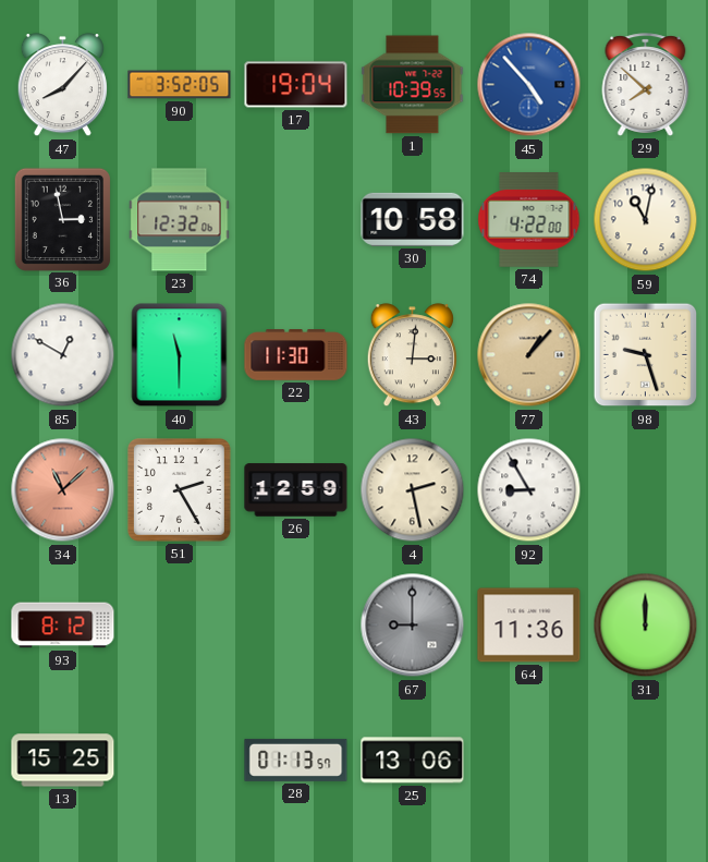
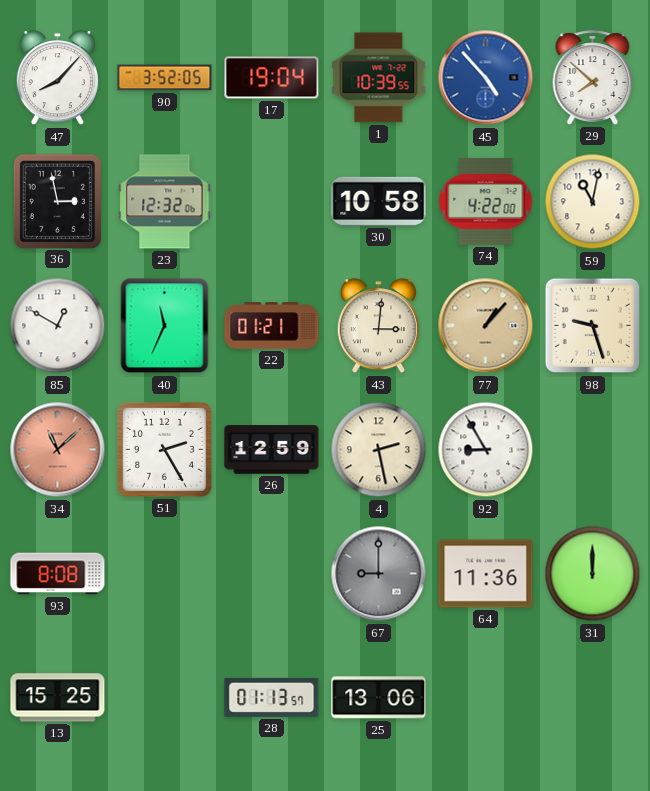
40: 11:30 -> 11:34
22: 11:30 -> 01:21
93: 8:12 -> 8:08
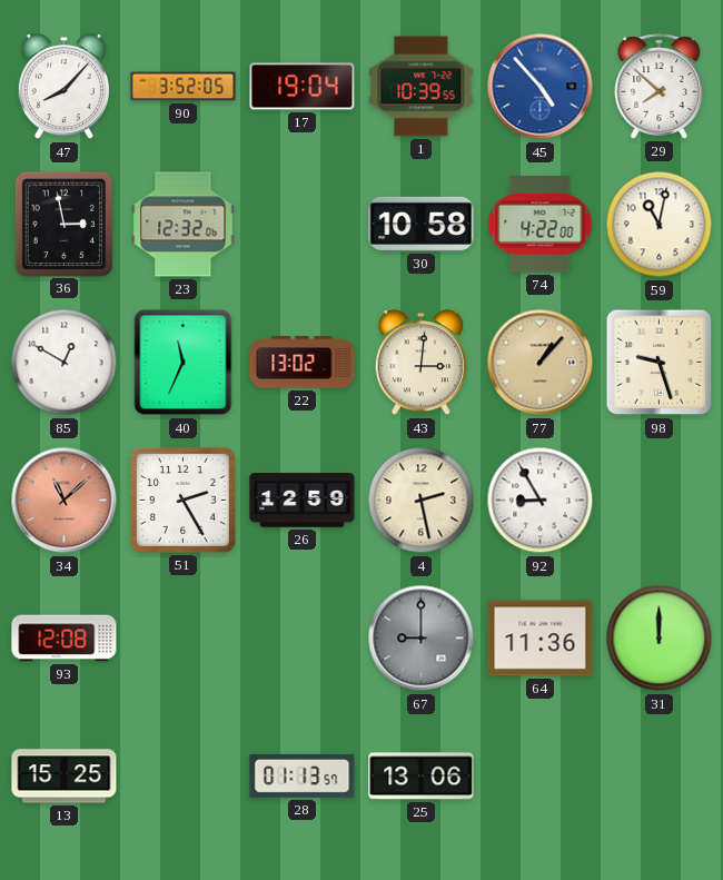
22: 01:21 -> 13:02
93: 8:08 -> 12:08
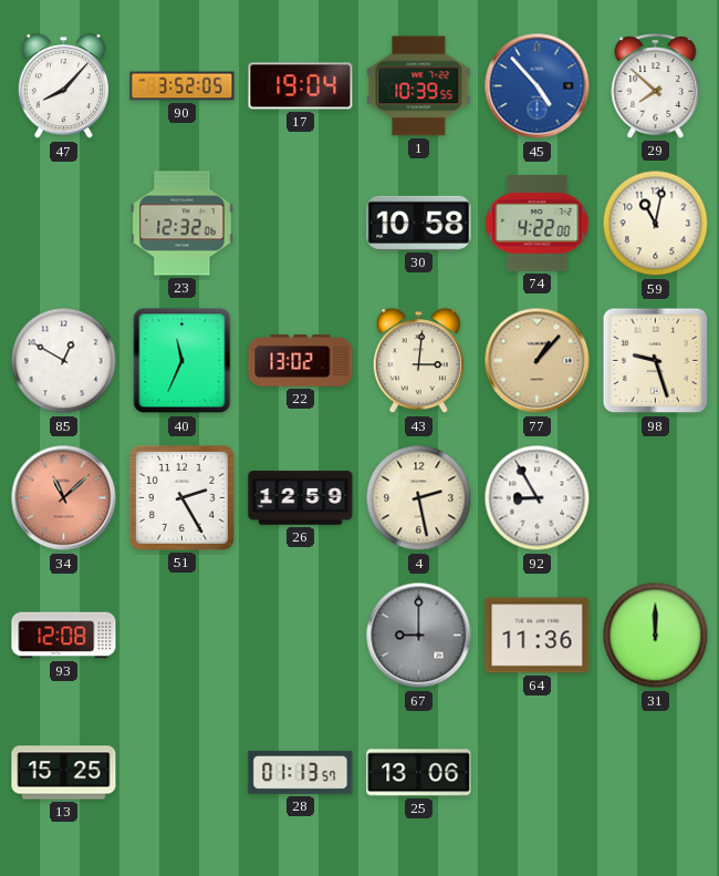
36: 2:58 -> none
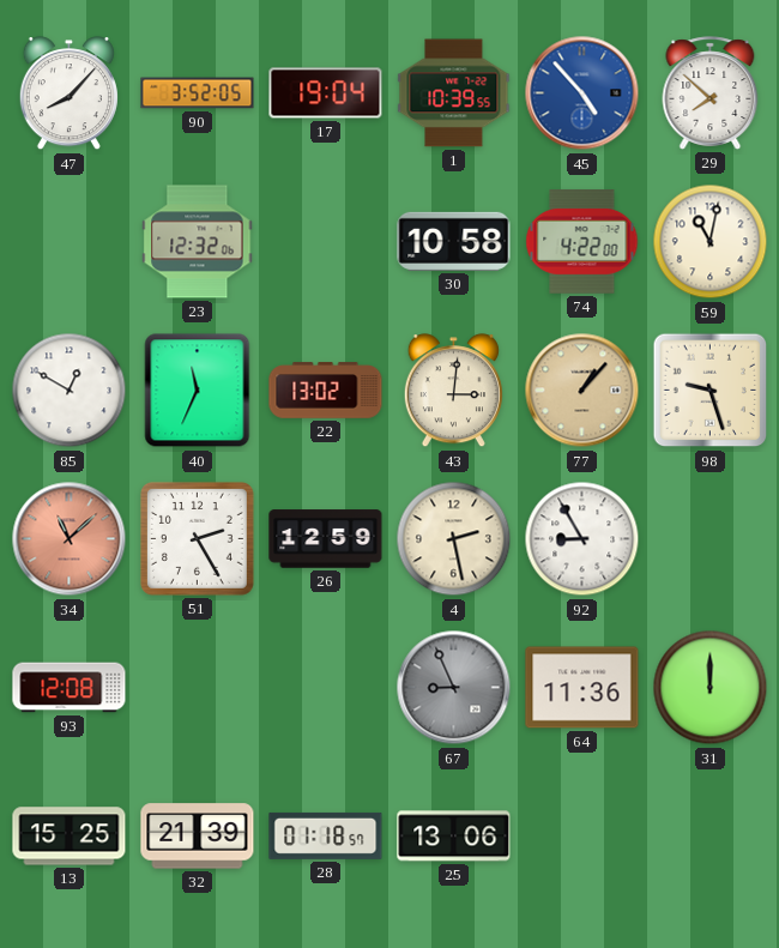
67: 9:00 -> 8:56
32: none -> 21:39
28: 01:13 -> 01:18
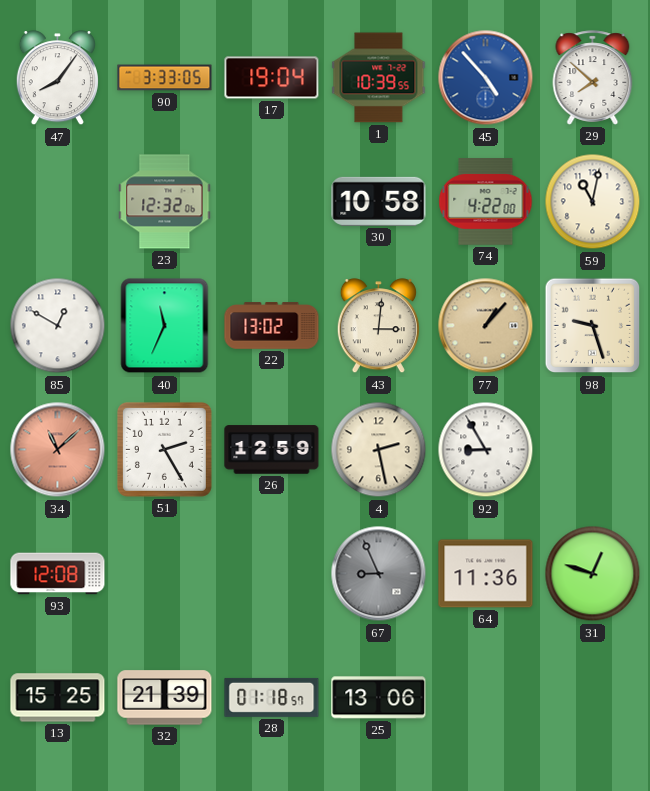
47: 8:07 -> 8:06
90: 3:52 -> 3:33
31: 12:00 -> 12:48
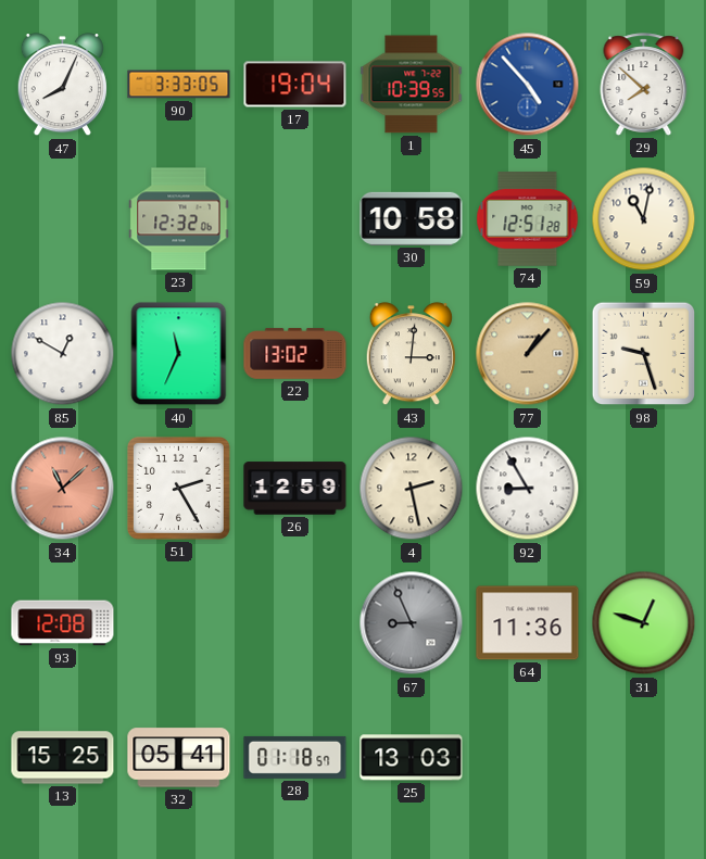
47: 8:06 -> 8:04
74: 4:22 -> 12:51
32: 21:39 -> 05:41
25: 13:06 -> 13:03
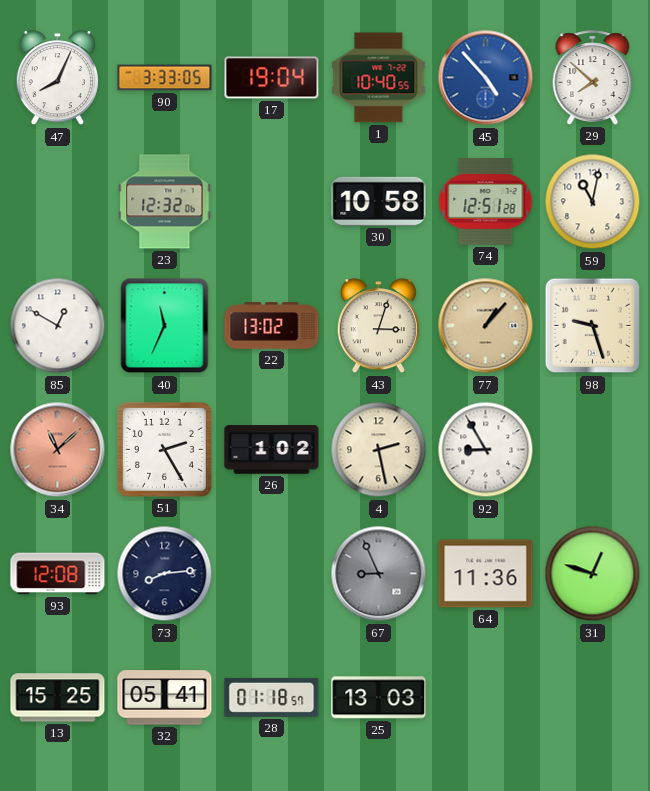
1: 10:39 -> 10:40
43: 3:01 -> 3:03
26: 12:59 -> 1:02
73: none -> 8:14
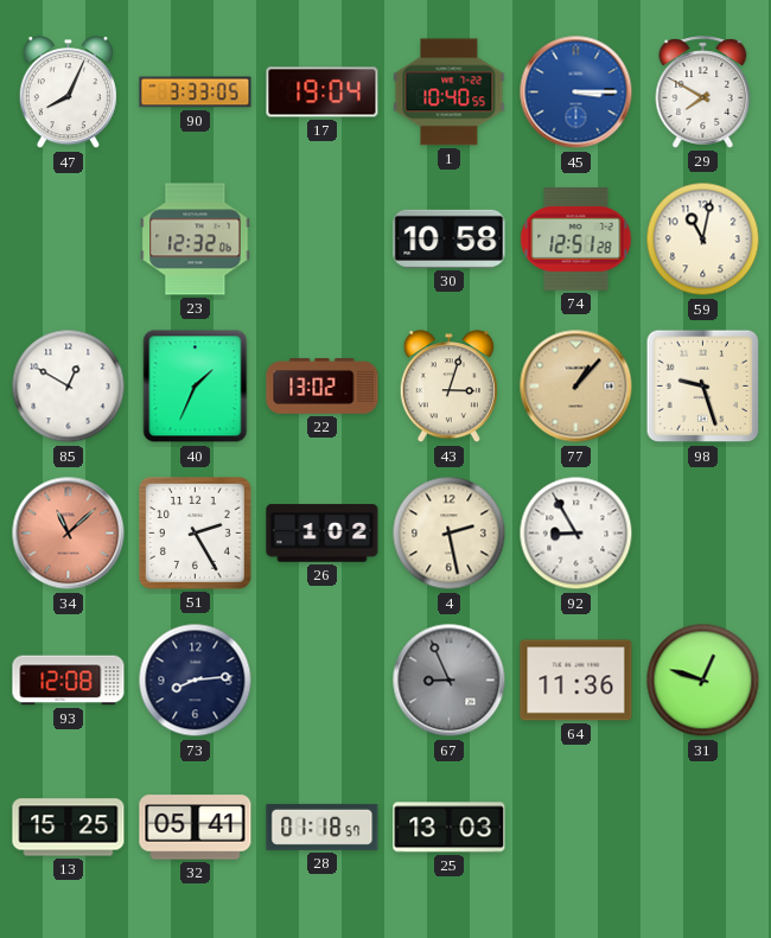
45: 4:53 -> 3:15
29: 7:52 -> 7:50
40: 11:34 -> 1:34
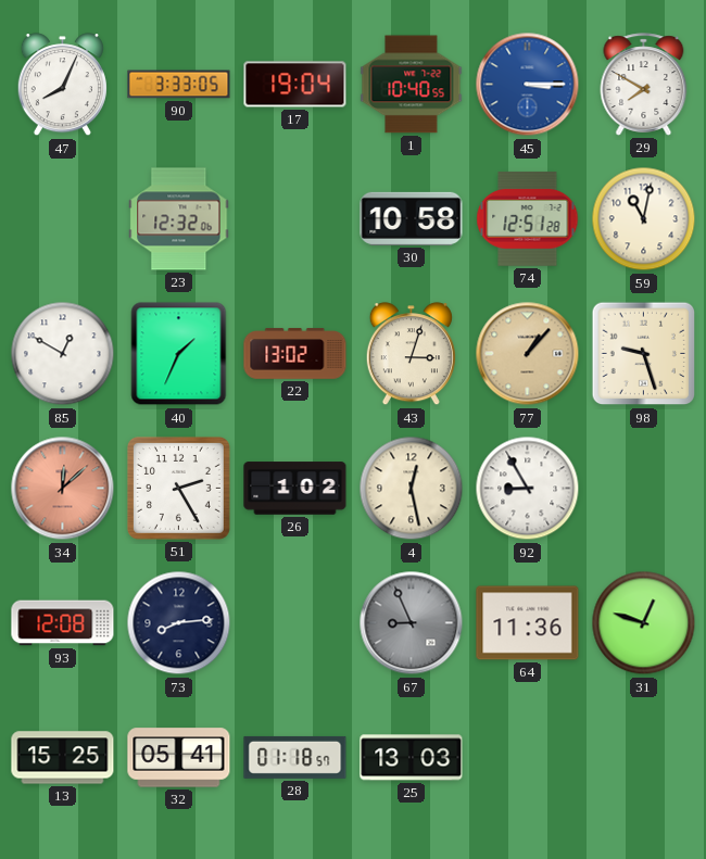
34: 11:08 -> 12:08
4: 2:28 -> 12:28
